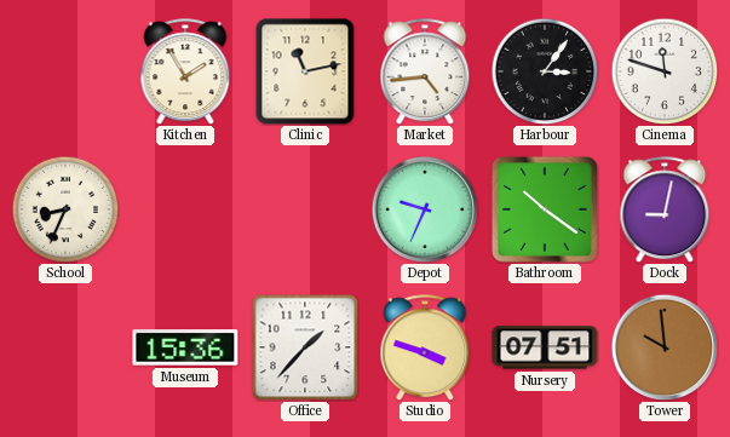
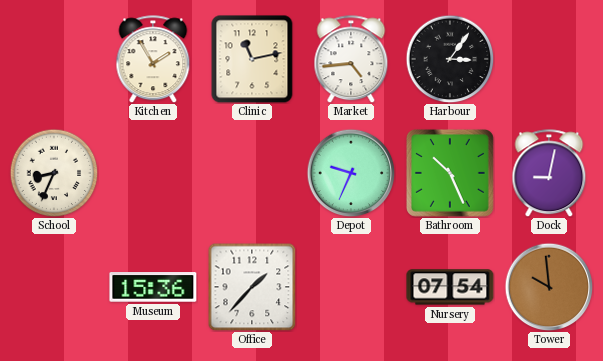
Cinema: 11:48 -> none
Bathroom: 10:21 -> 10:26
Studio: 3:48 -> none
Nursery: 07:51 -> 07:54
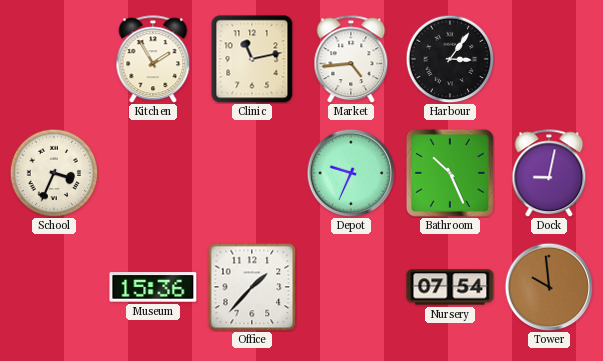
School: 8:34 -> 3:34
